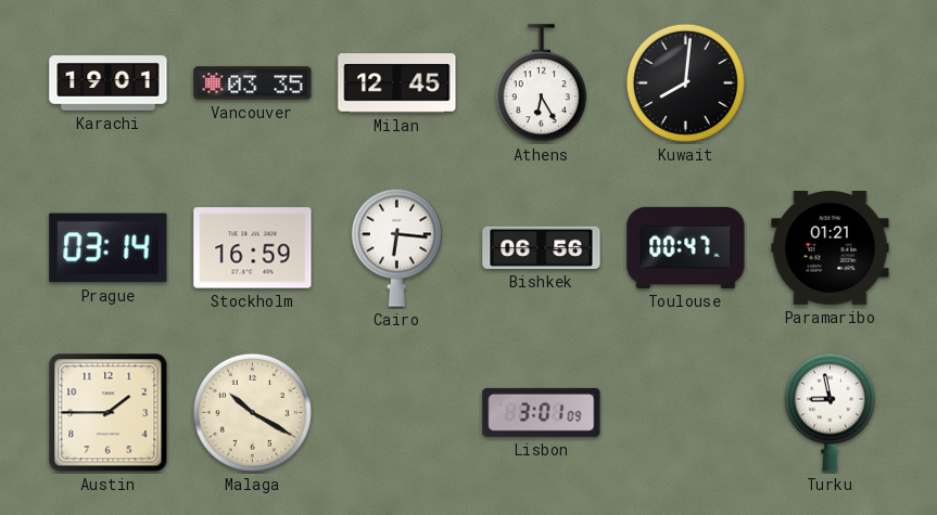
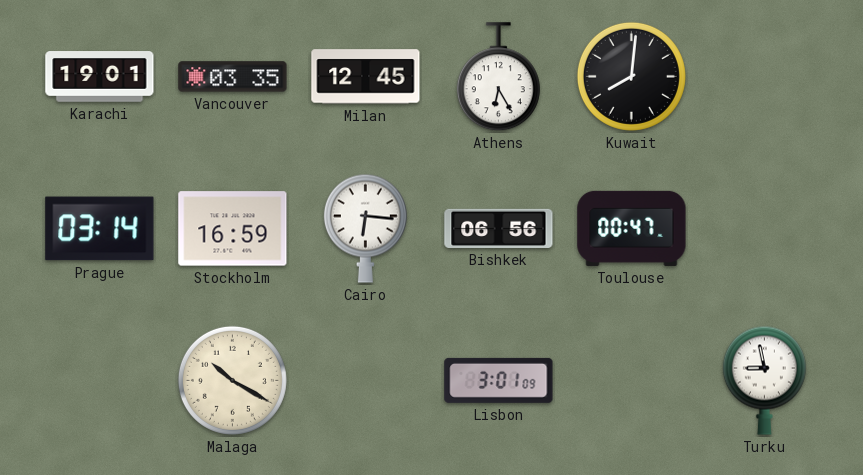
Paramaribo: 01:21 -> none
Austin: 1:45 -> none
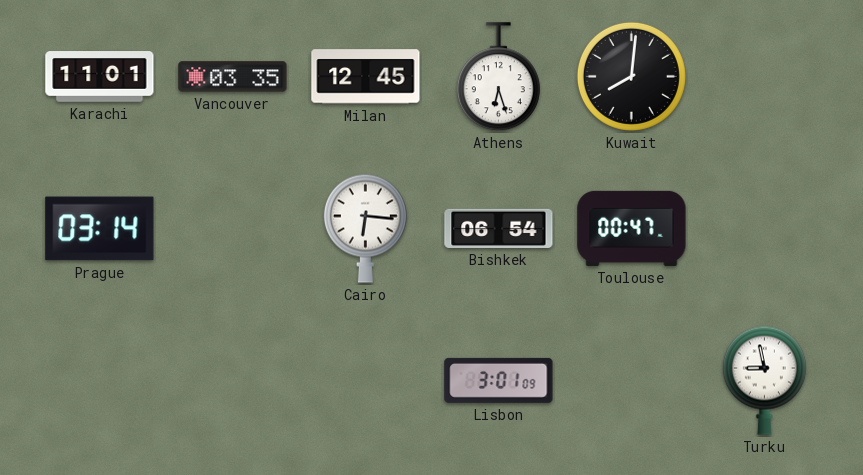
Karachi: 19:01 -> 11:01
Athens: 6:25 -> 6:27
Stockholm: 16:59 -> none
Bishkek: 06:56 -> 06:54
Malaga: 10:20 -> none
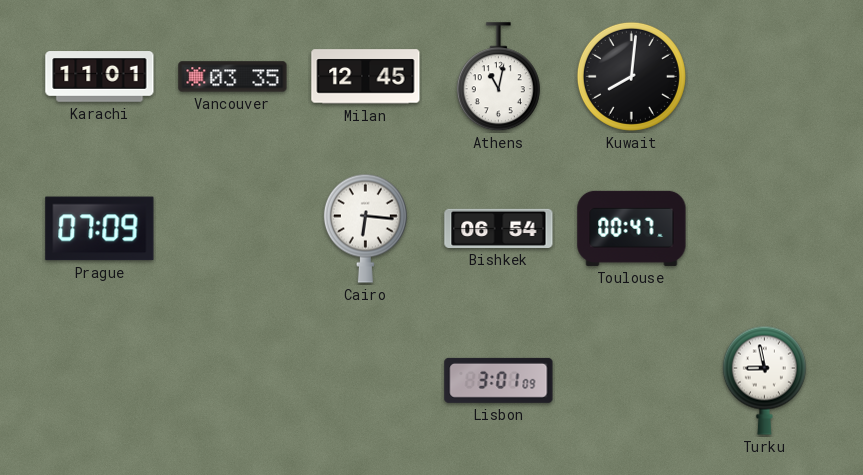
Athens: 6:27 -> 11:02
Prague: 03:14 -> 07:09
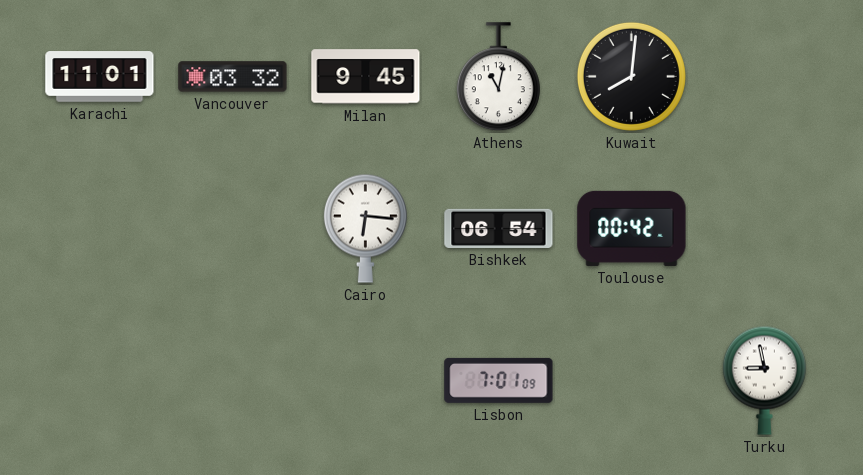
Vancouver: 03:35 -> 03:32
Milan: 12:45 -> 9:45
Prague: 07:09 -> none
Toulouse: 00:47 -> 00:42
Lisbon: 3:01 -> 7:01
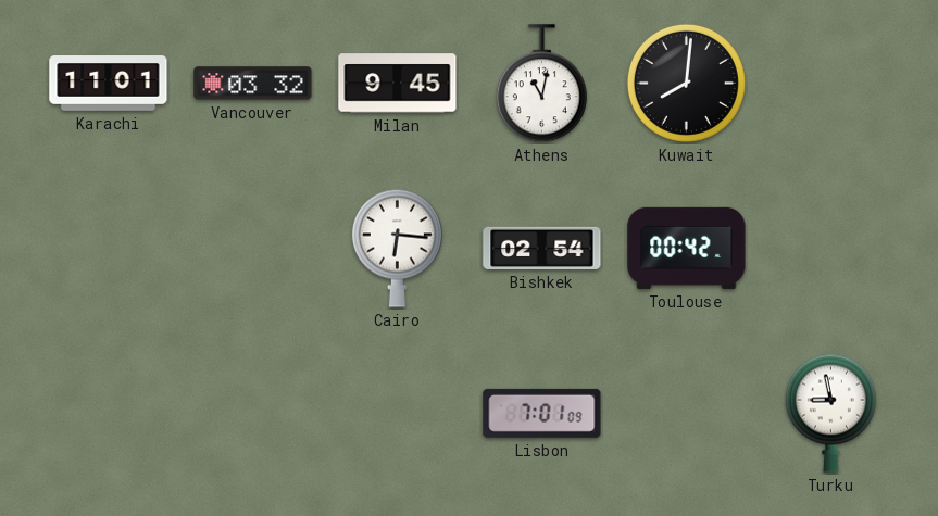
Bishkek: 06:54 -> 02:54
